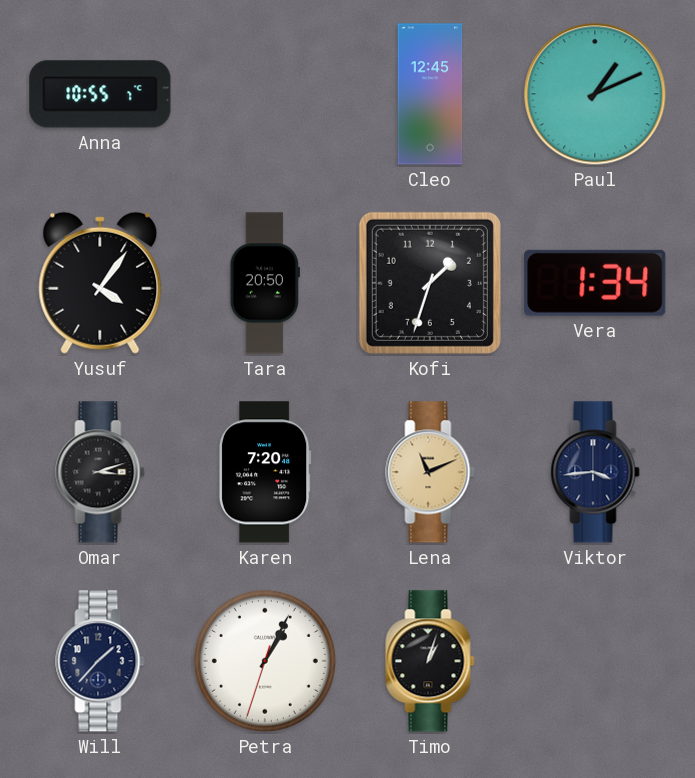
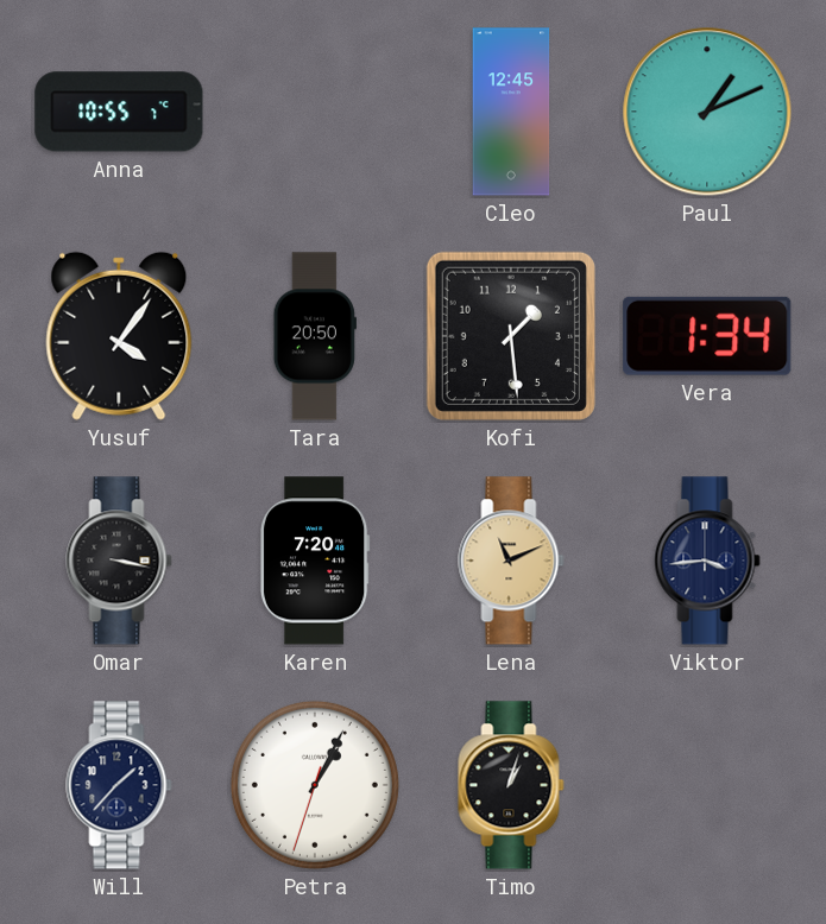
Kofi: 1:33 -> 1:29
Omar: 3:12 -> 3:17
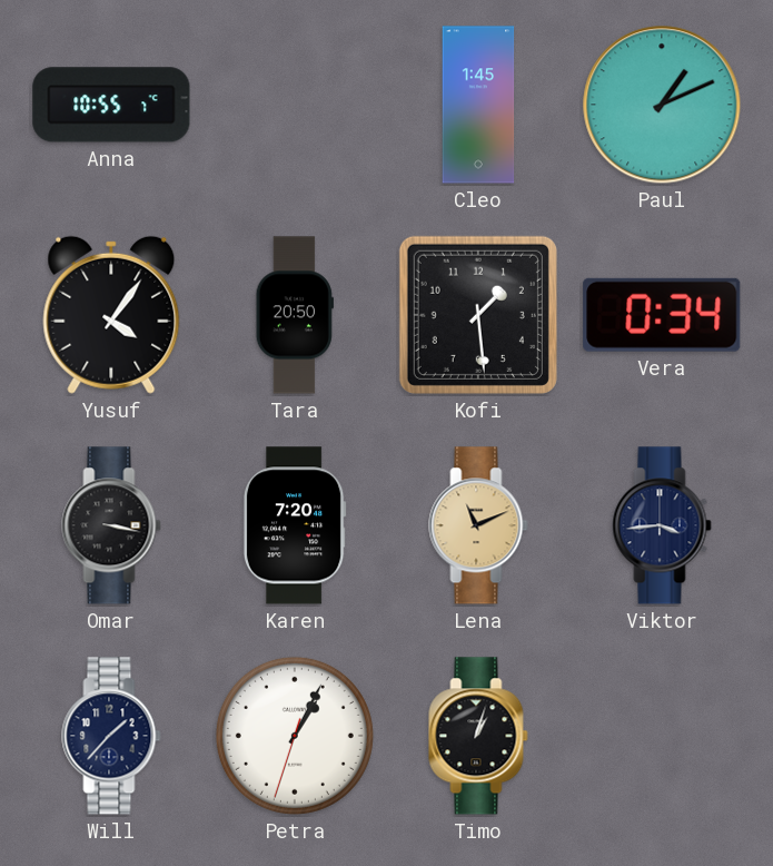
Cleo: 12:45 -> 1:45
Vera: 1:34 -> 0:34
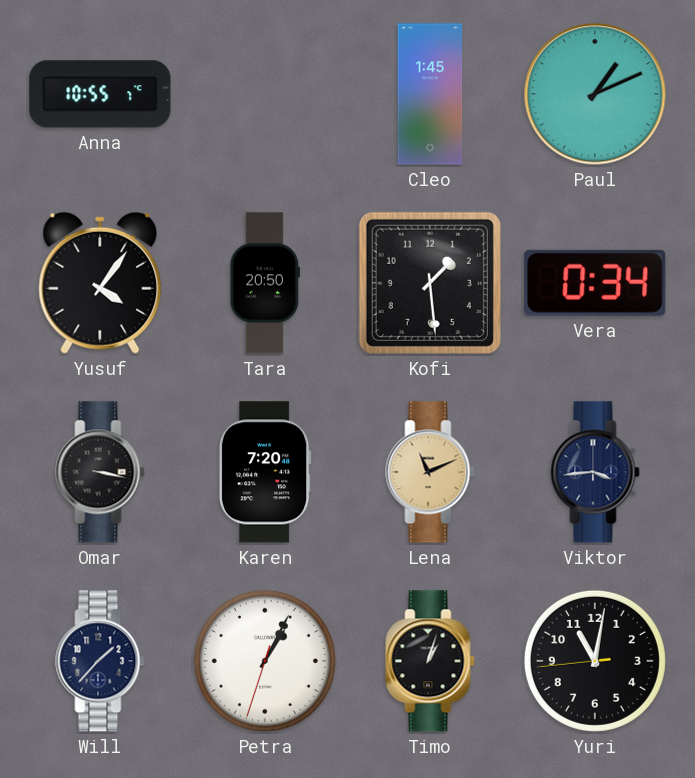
Yuri: none -> 11:01
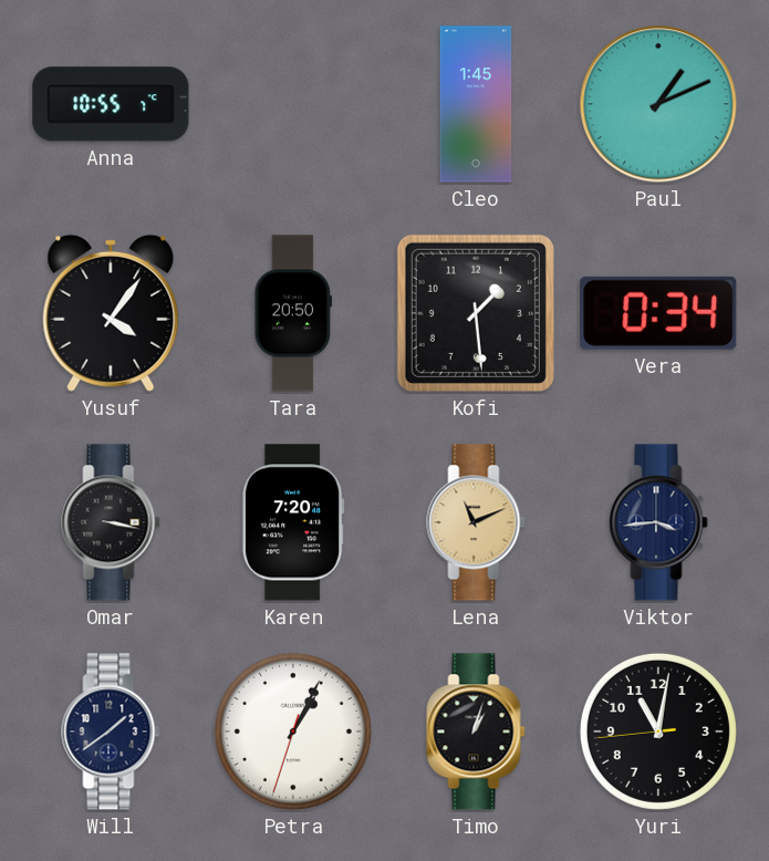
Will: 1:37 -> 1:39
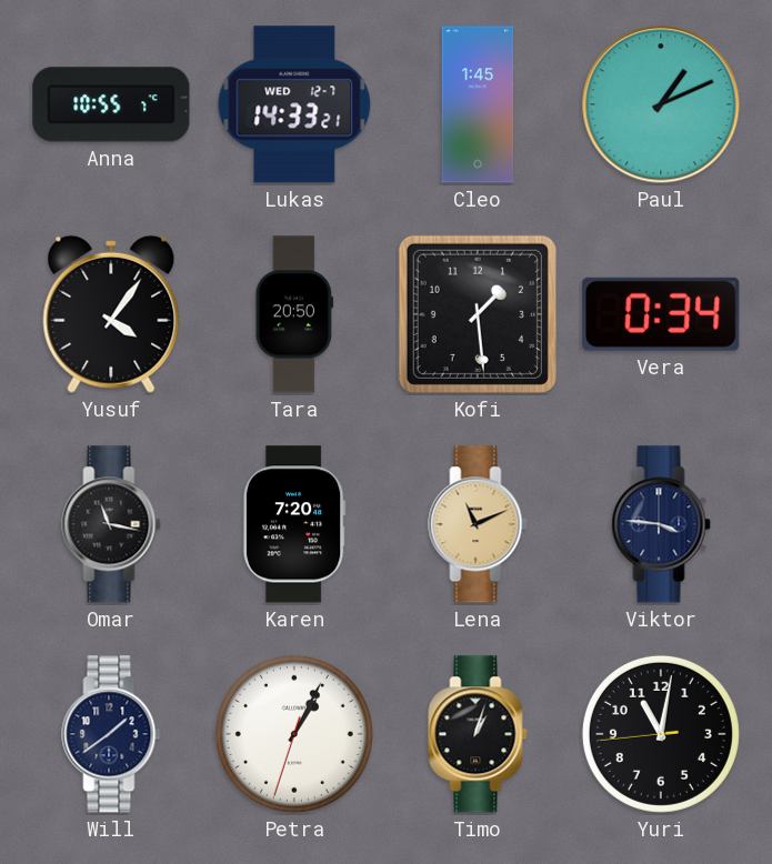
Lukas: none -> 14:33
Omar: 3:17 -> 11:17
Viktor: 3:44 -> 3:46
